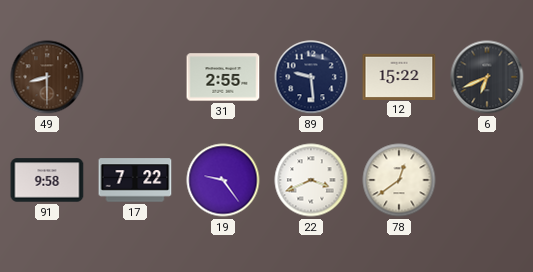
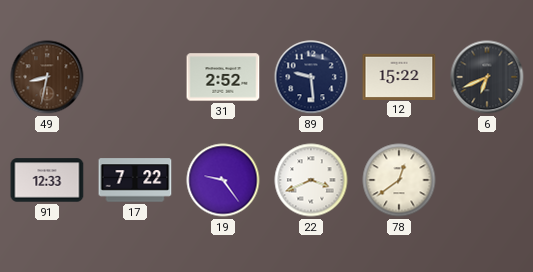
49: 8:30 -> 8:32
31: 2:55 -> 2:52
91: 9:58 -> 12:33
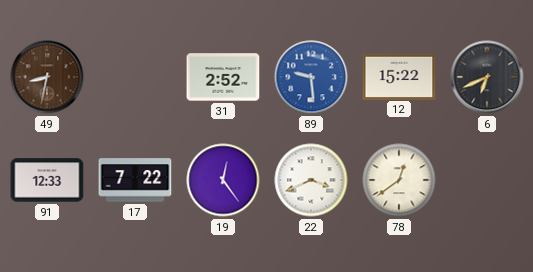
89 dial: navy -> blue
19: 9:24 -> 12:24
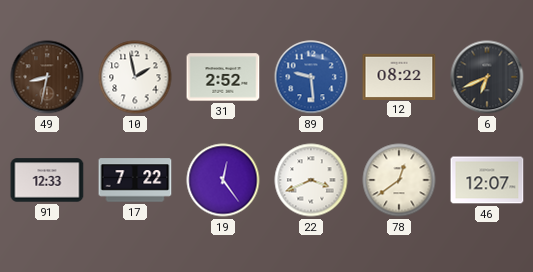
10: none -> 1:58
12: 15:22 -> 08:22
46: none -> 12:07
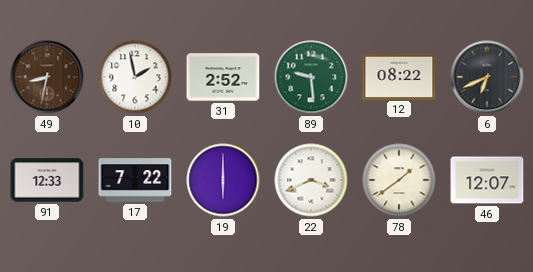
89 dial: blue -> green
19: 12:24 -> 6:00
78: 12:39 -> 1:39
